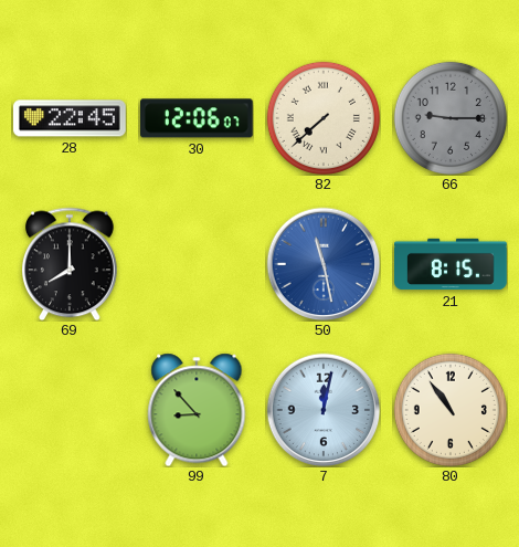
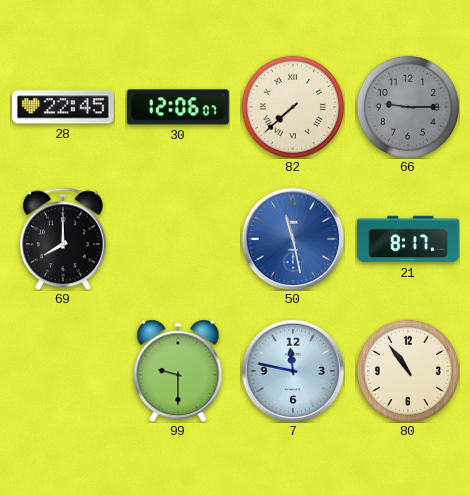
21: 8:15 -> 8:17
99: 8:53 -> 9:30
7: 12:02 -> 11:47
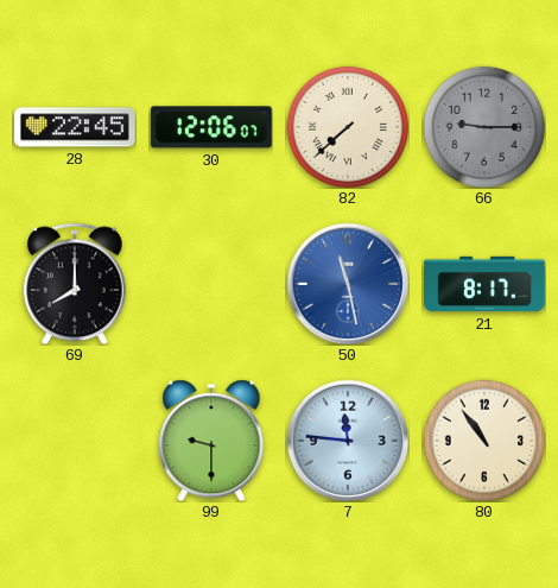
7: 11:47 -> 11:46
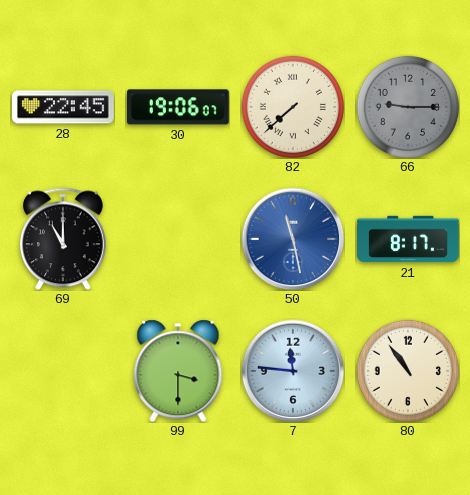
30: 12:06 -> 19:06
69: 8:00 -> 11:00
99: 9:30 -> 3:30
